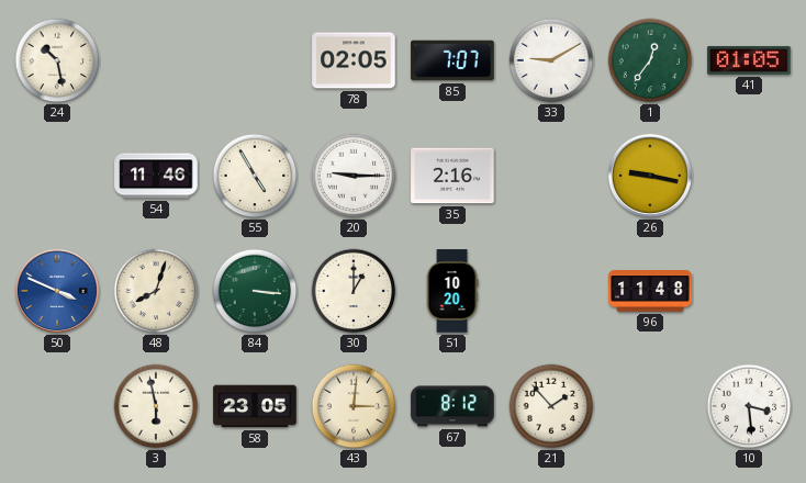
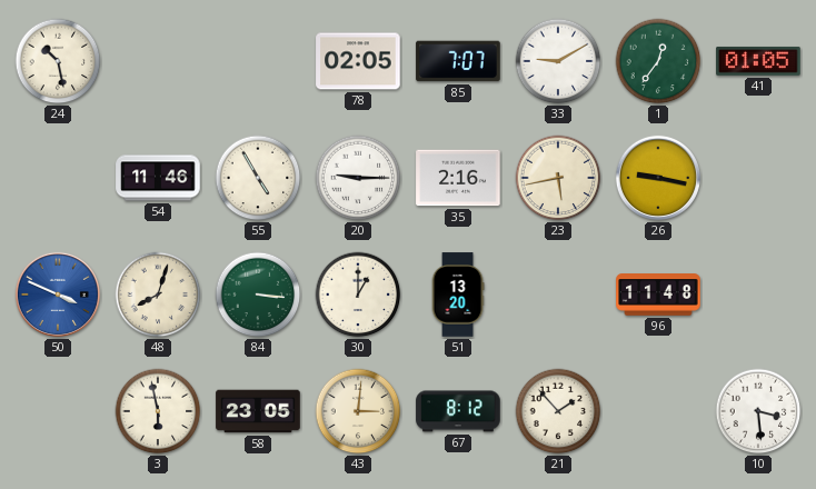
23: none -> 5:43
51: 10:20 -> 13:20
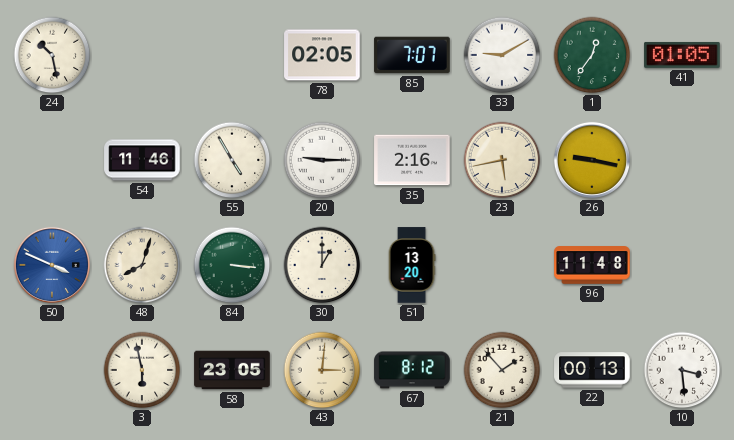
22: none -> 00:13
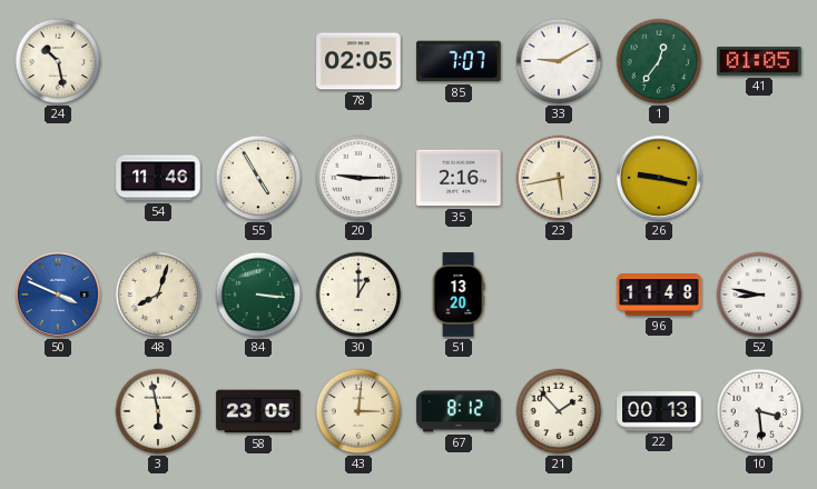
52: none -> 8:47
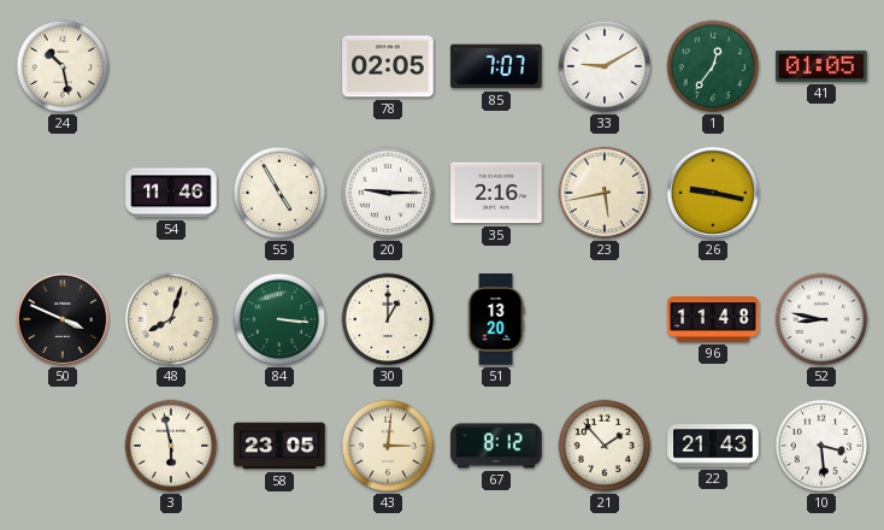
50 dial: blue -> black
22: 00:13 -> 21:43
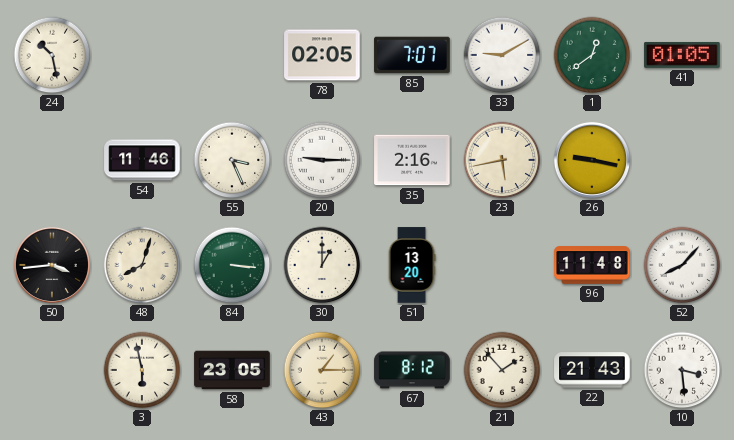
1: 12:36 -> 12:39
55: 4:55 -> 3:26
50: 3:49 -> 3:44
52: 8:47 -> 8:07
43: 3:01 -> 1:15
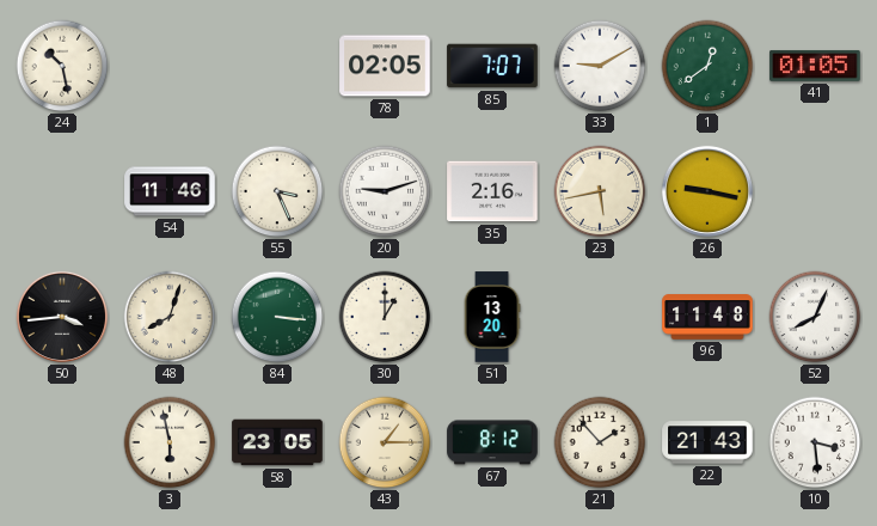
20: 9:15 -> 9:12
52: 8:07 -> 8:04
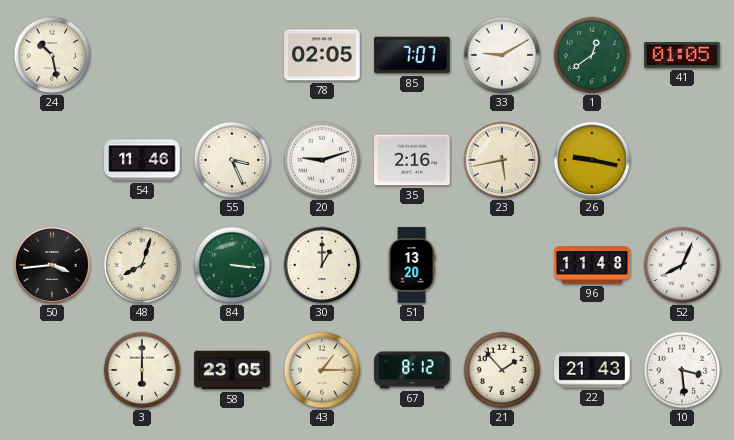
3: 5:58 -> 6:00
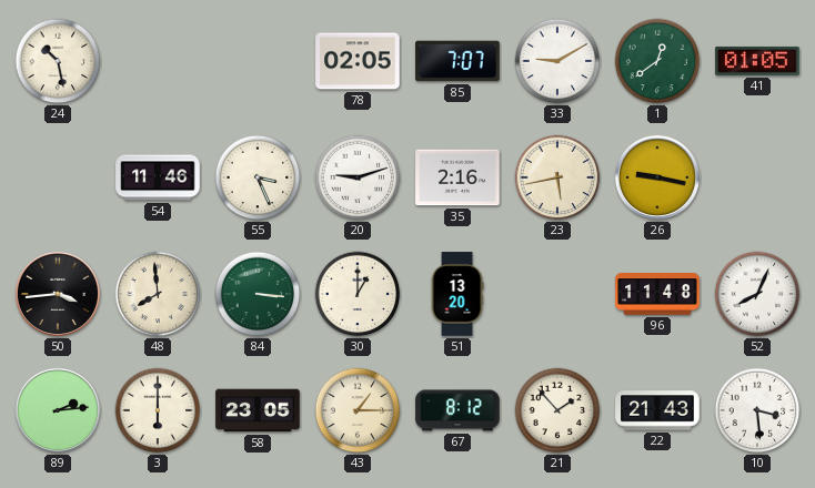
48: 8:03 -> 7:59
89: none -> 2:14
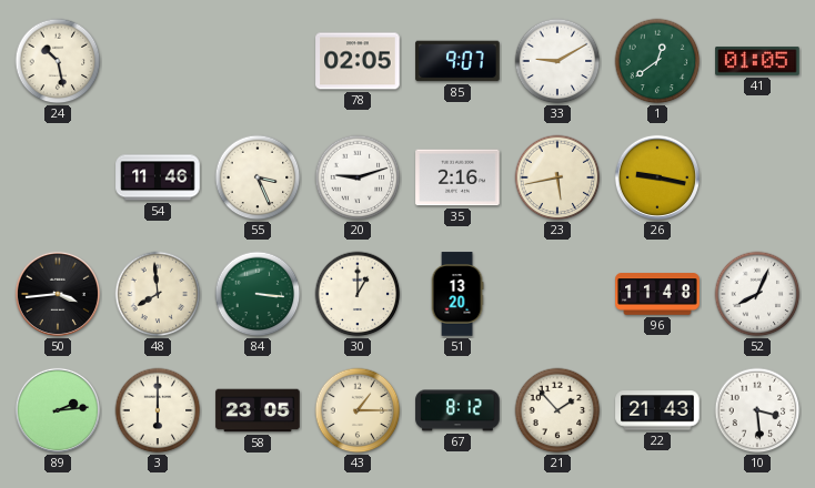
85: 7:07 -> 9:07
